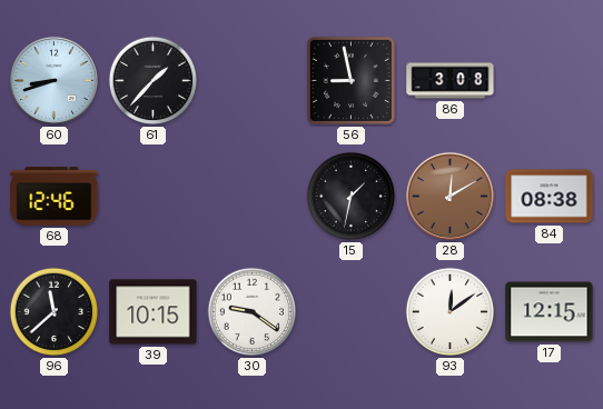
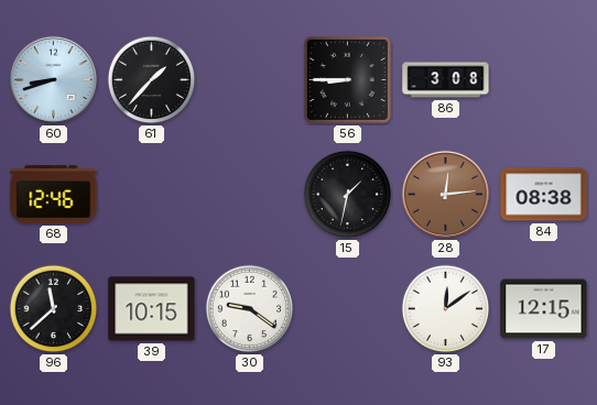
56: 8:58 -> 8:45
28: 12:10 -> 12:14
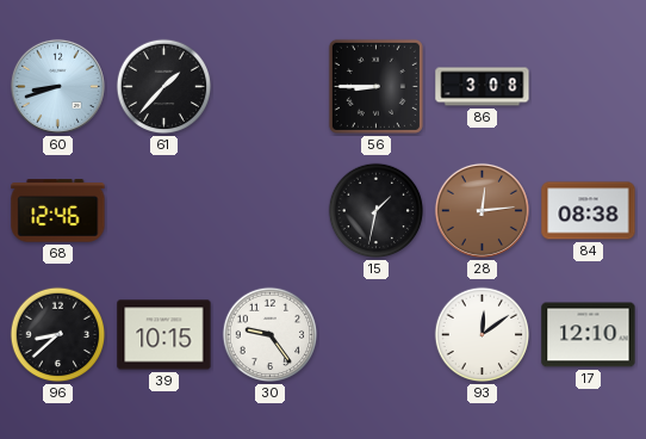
96: 11:38 -> 8:38
30: 9:21 -> 9:24
17: 12:15 -> 12:10
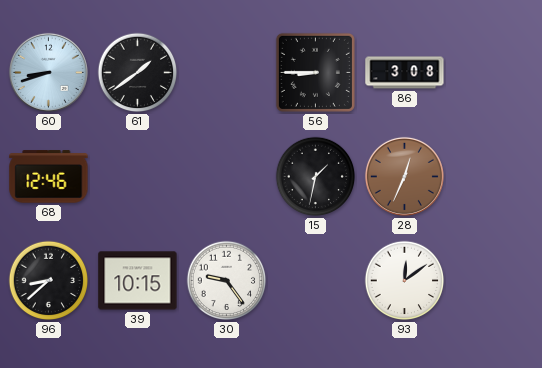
61: 1:37 -> 1:39
28: 12:14 -> 12:34
84: 08:38 -> none
17: 12:10 -> none
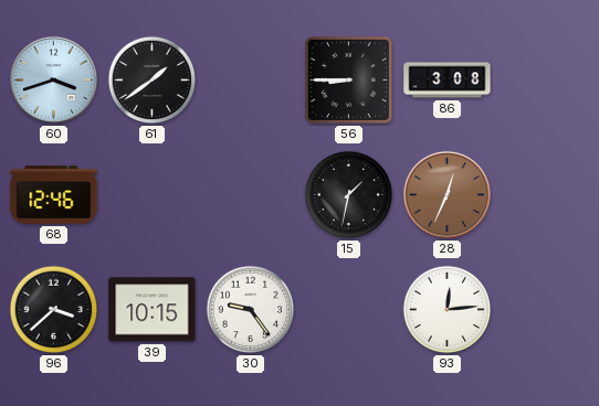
60: 8:42 -> 3:42
96: 8:38 -> 3:38
93: 12:09 -> 12:14
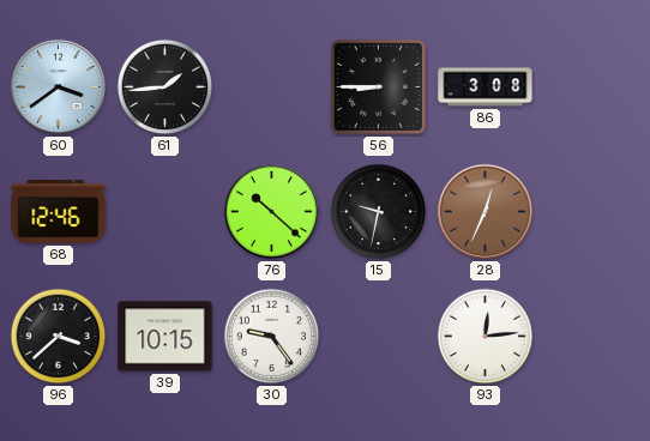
60: 3:42 -> 3:39
61: 1:39 -> 1:44
76: none -> 10:22
15: 1:32 -> 9:32
